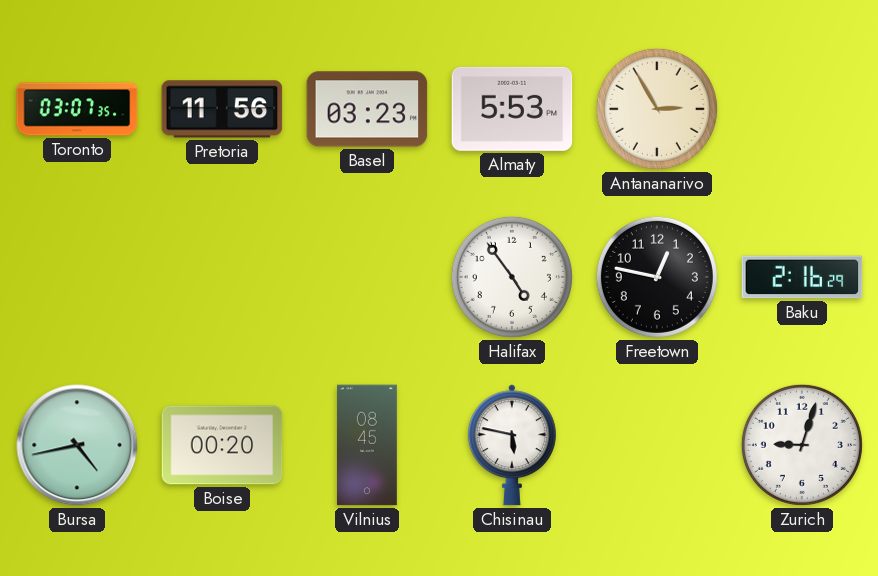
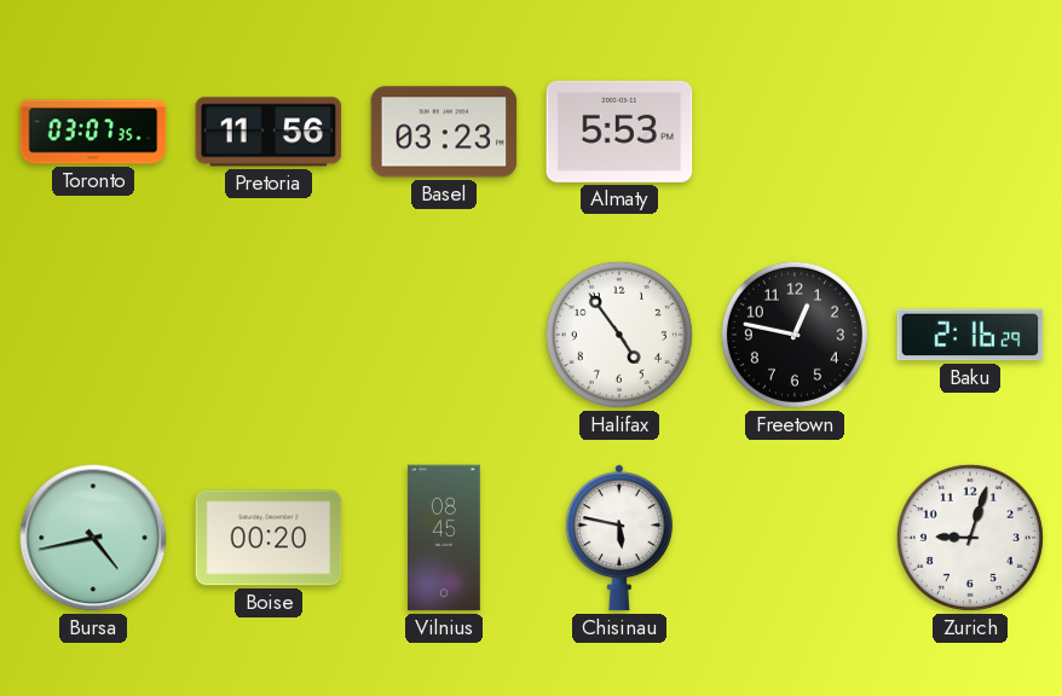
Antananarivo: 2:55 -> none
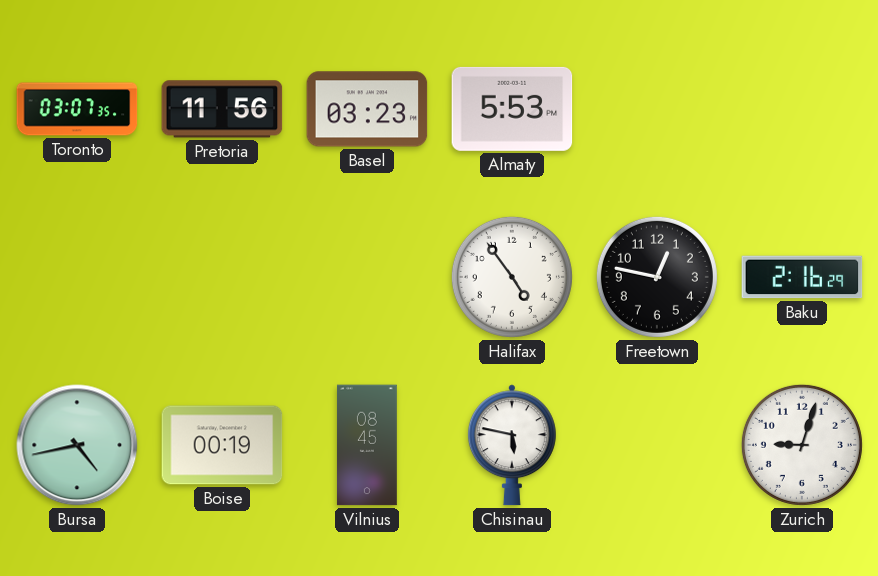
Boise: 00:20 -> 00:19
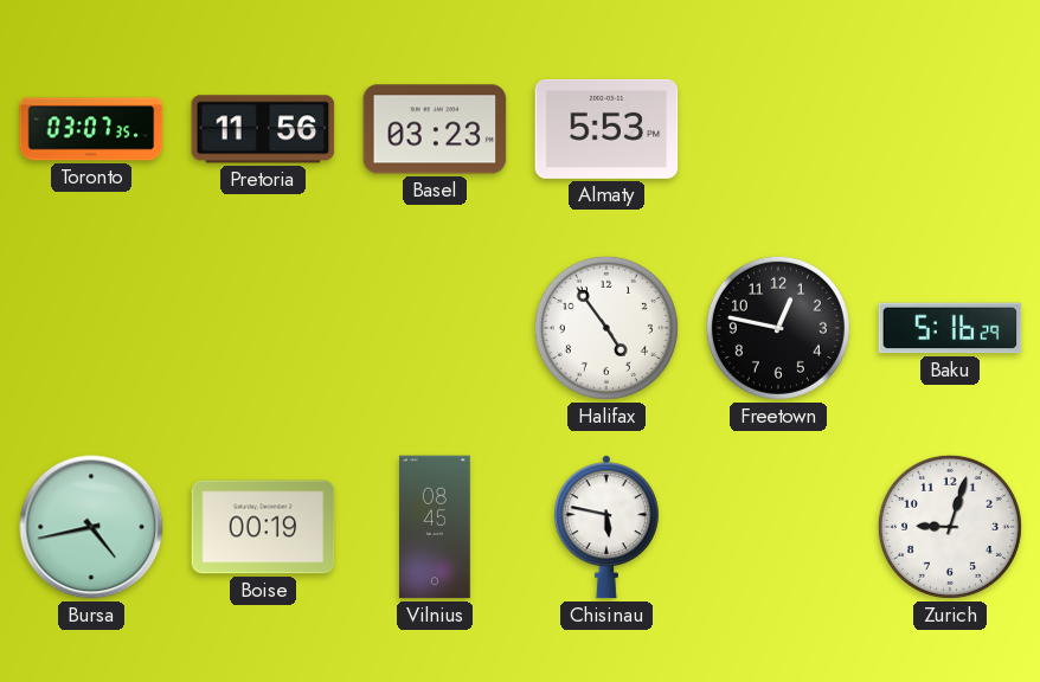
Baku: 2:16 -> 5:16
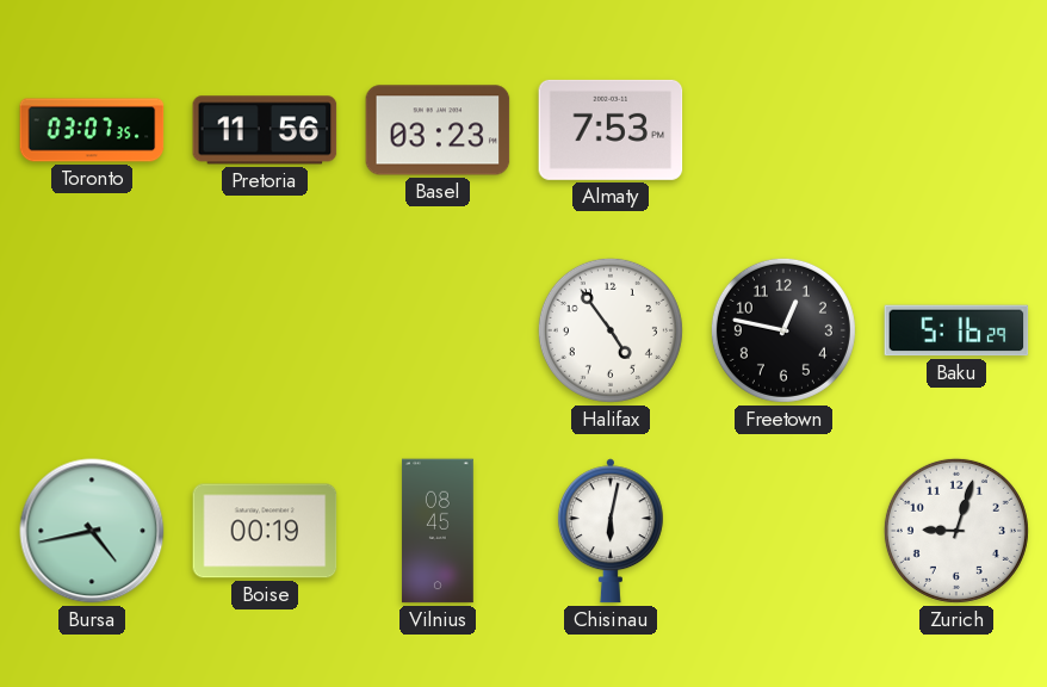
Almaty: 5:53 -> 7:53
Chisinau: 5:47 -> 6:02
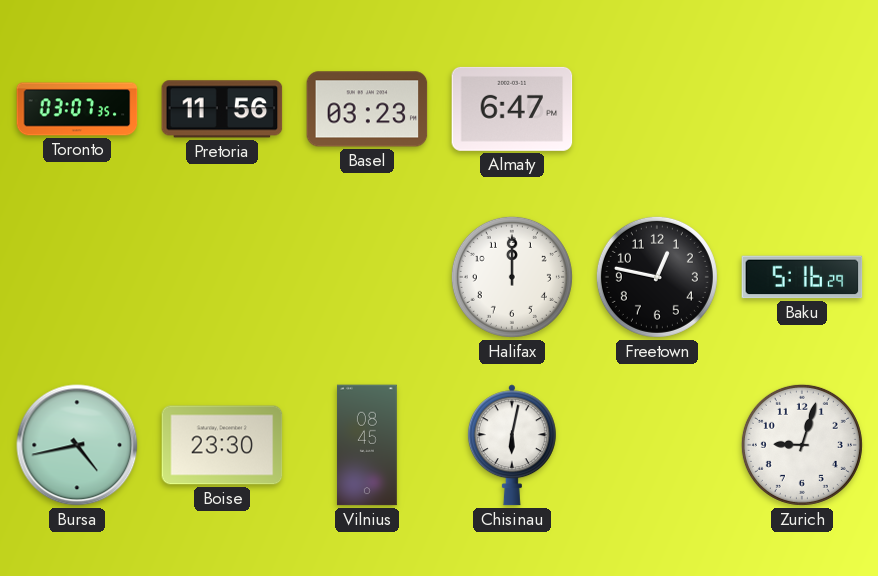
Almaty: 7:53 -> 6:47
Halifax: 4:54 -> 12:00
Boise: 00:19 -> 23:30
